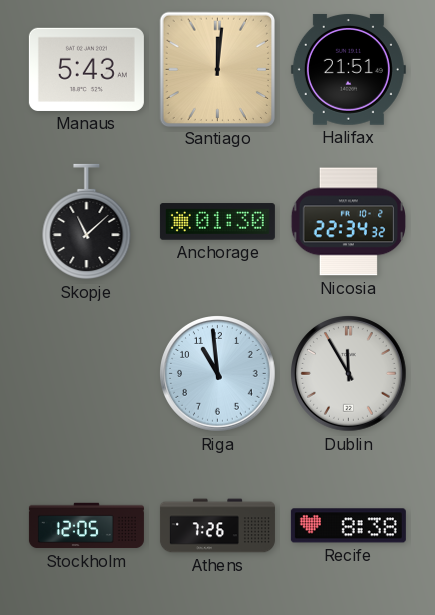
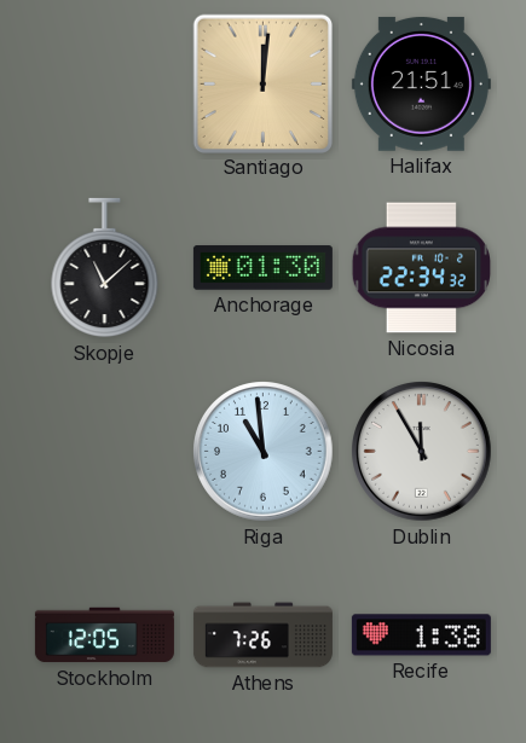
Manaus: 5:43 -> none
Recife: 8:38 -> 1:38
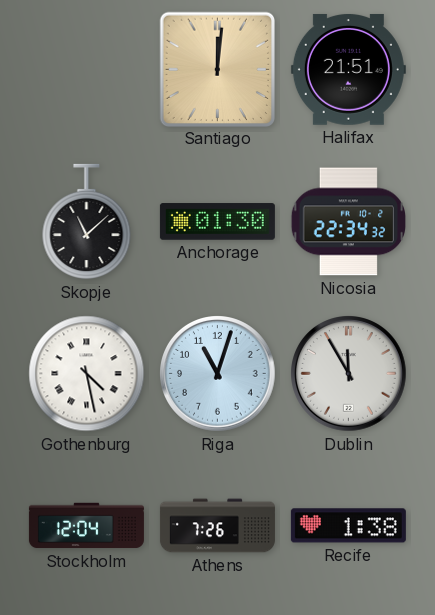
Gothenburg: none -> 4:28
Riga: 10:59 -> 11:03
Stockholm: 12:05 -> 12:04
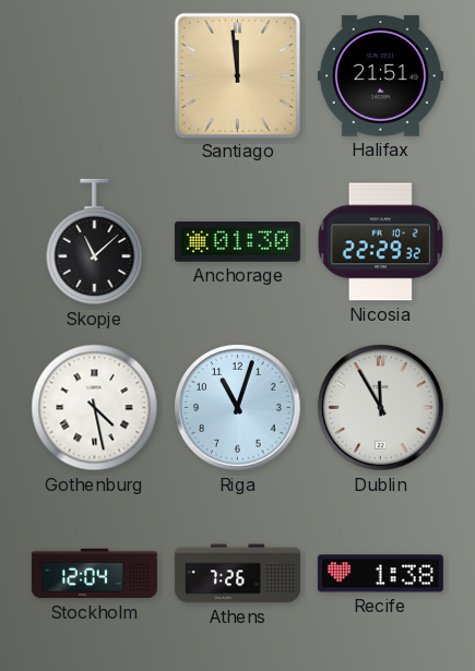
Santiago: 12:01 -> 11:59
Nicosia: 22:34 -> 22:29
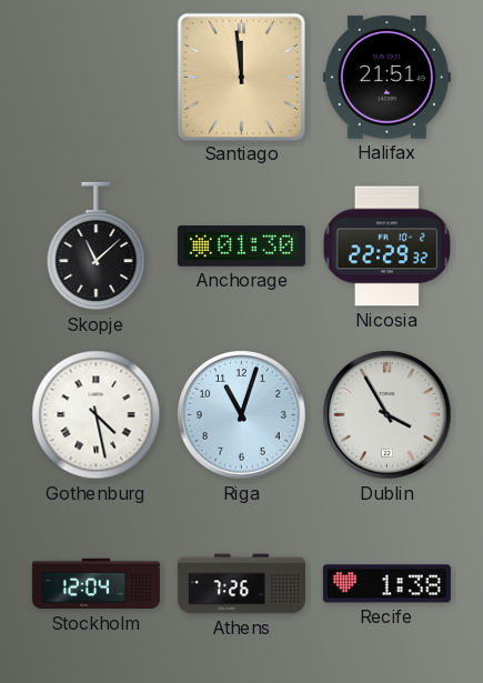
Dublin: 11:55 -> 3:55
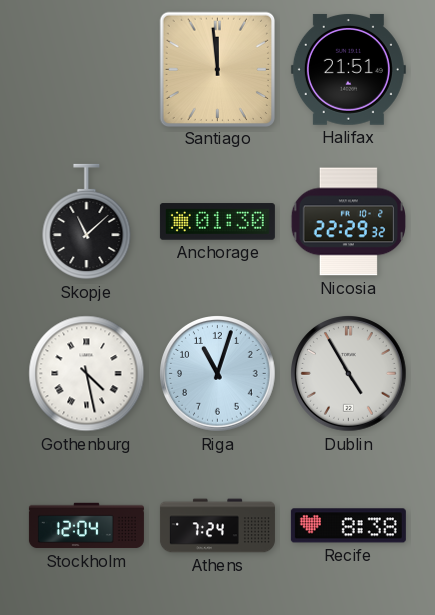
Dublin: 3:55 -> 4:55
Athens: 7:26 -> 7:24
Recife: 1:38 -> 8:38
